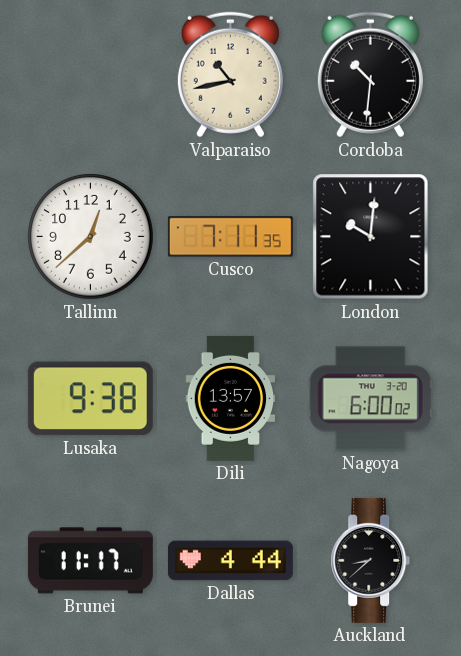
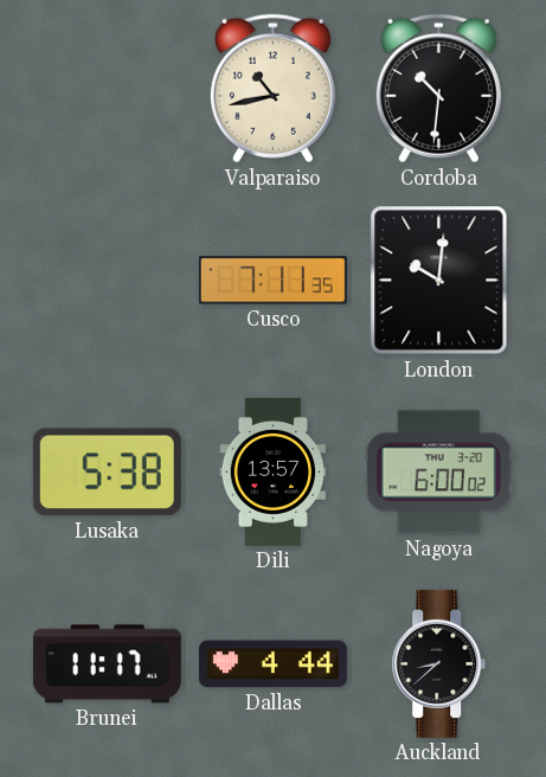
Tallinn: 12:38 -> none
Lusaka: 9:38 -> 5:38
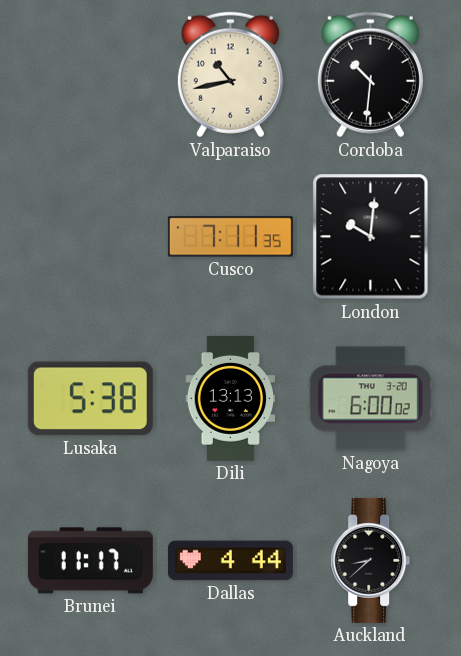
Dili: 13:57 -> 13:13
